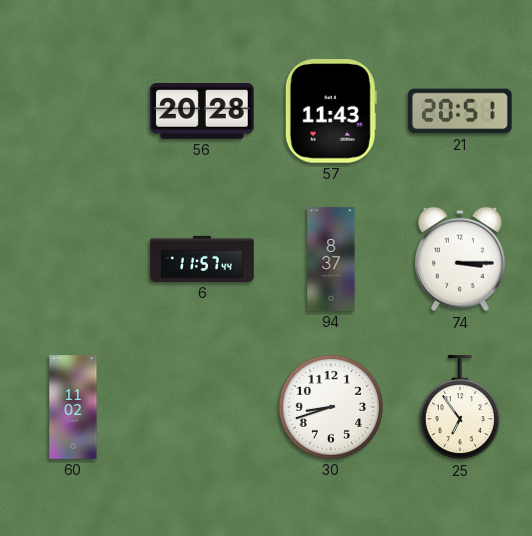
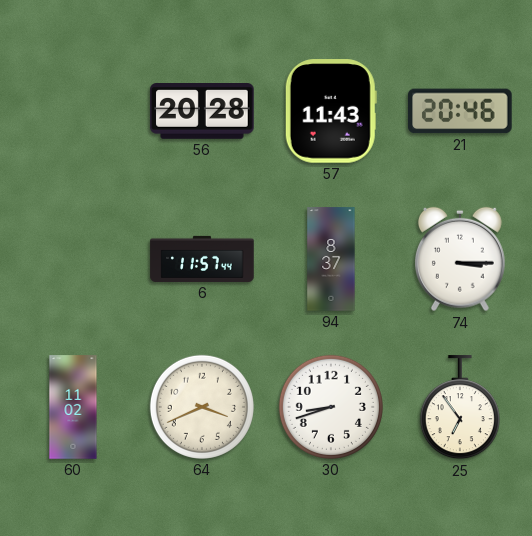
21: 20:51 -> 20:46
64: none -> 3:41
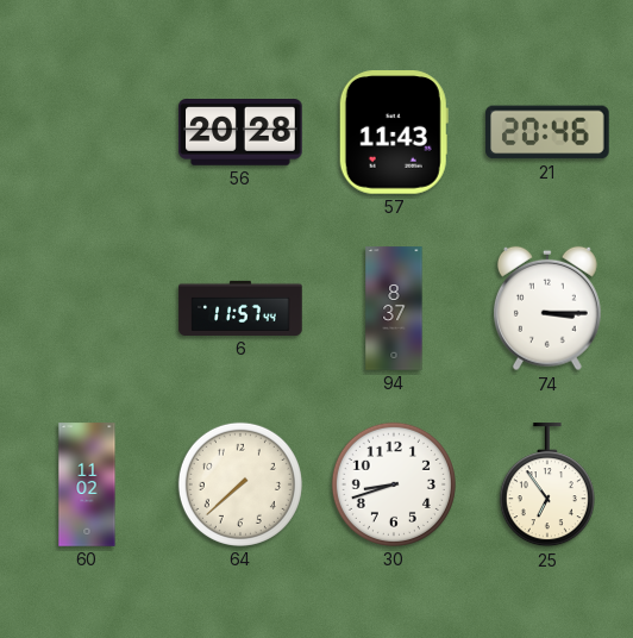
64: 3:41 -> 7:38
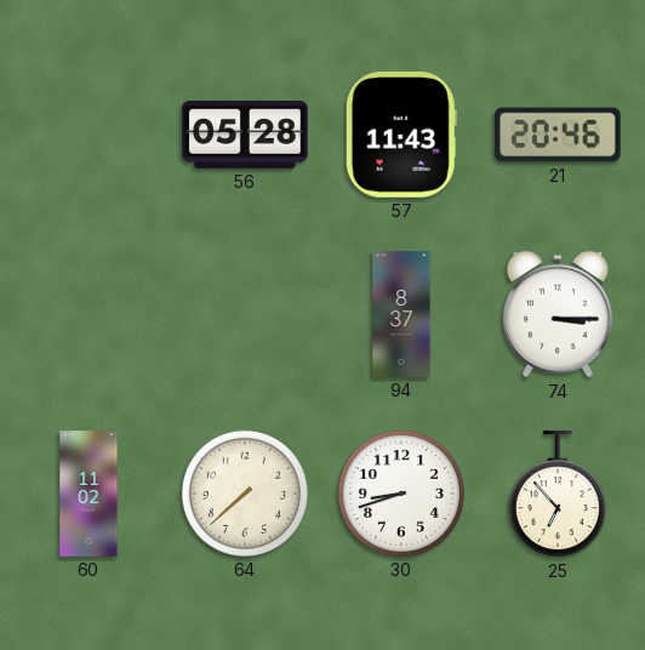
56: 20:28 -> 05:28
6: 11:57 -> none
25: 6:54 -> 6:53
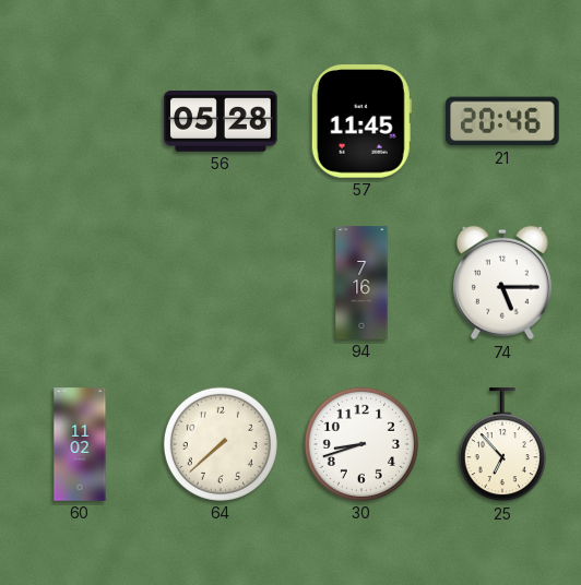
57: 11:43 -> 11:45
94: 8:37 -> 7:16
74: 3:15 -> 5:15
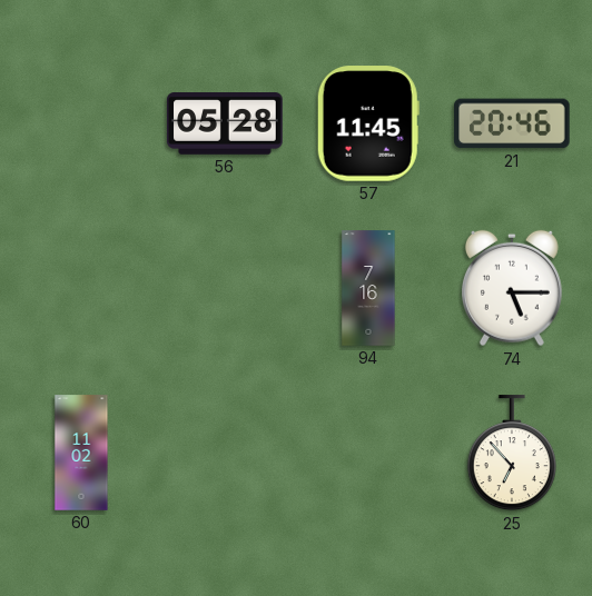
64: 7:38 -> none
30: 8:42 -> none
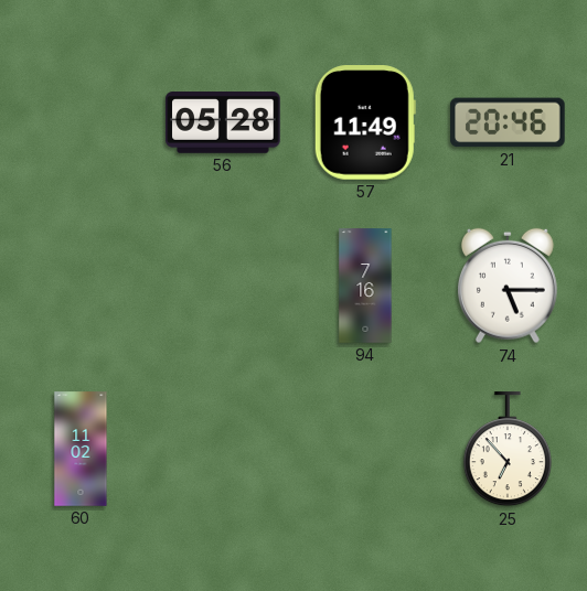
57: 11:45 -> 11:49
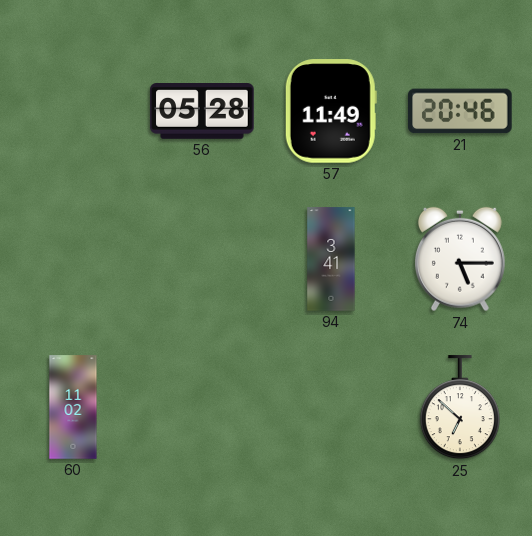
94: 7:16 -> 3:41
25: 6:53 -> 6:52
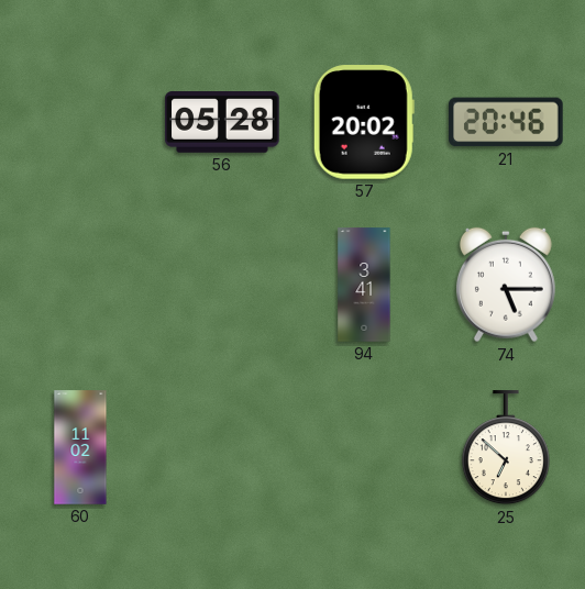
57: 11:49 -> 20:02
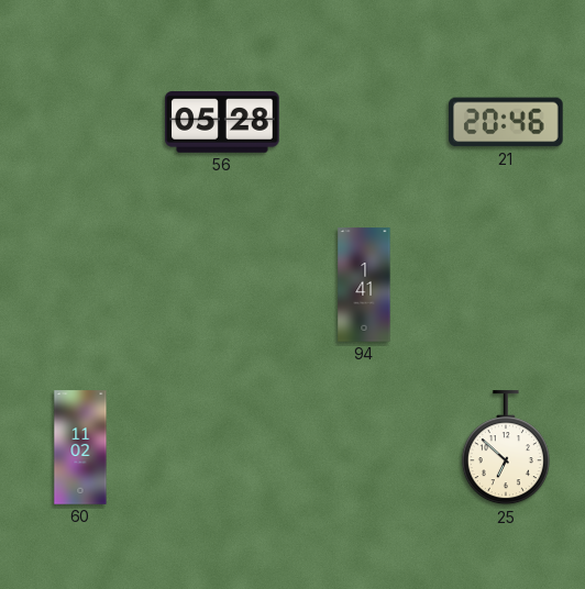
57: 20:02 -> none
94: 3:41 -> 1:41
74: 5:15 -> none
